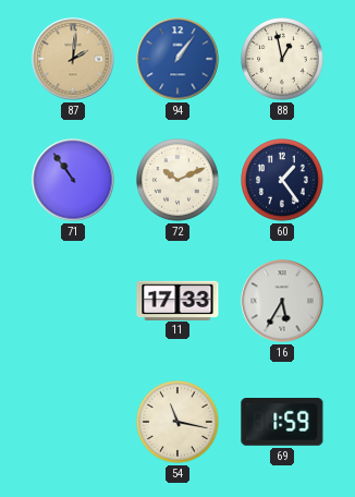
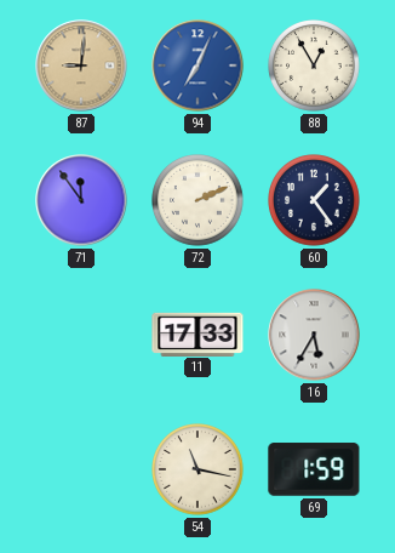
87: 2:01 -> 9:01
94: 1:06 -> 7:04
88: 12:58 -> 12:55
71: 10:54 -> 11:54
72: 10:11 -> 2:11
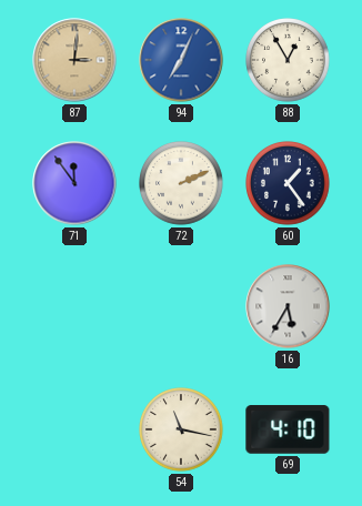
87: 9:01 -> 3:01
11: 17:33 -> none
69: 1:59 -> 4:10
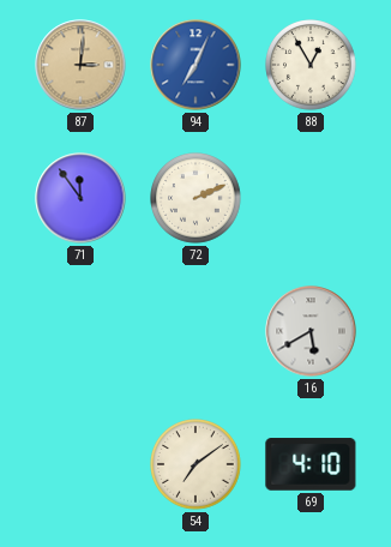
60: 1:24 -> none
16: 5:35 -> 5:40
54: 11:17 -> 7:09
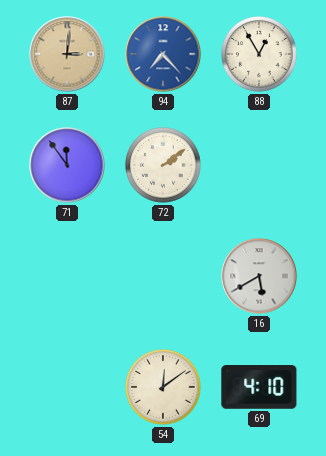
94: 7:04 -> 7:23
72: 2:11 -> 2:09
54: 7:09 -> 12:09
